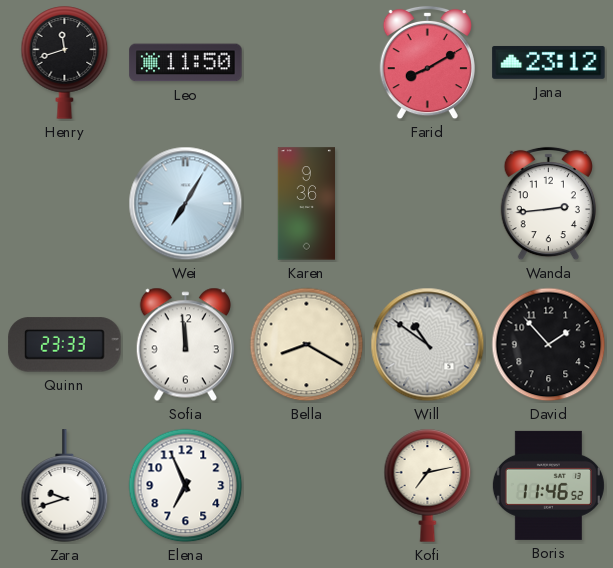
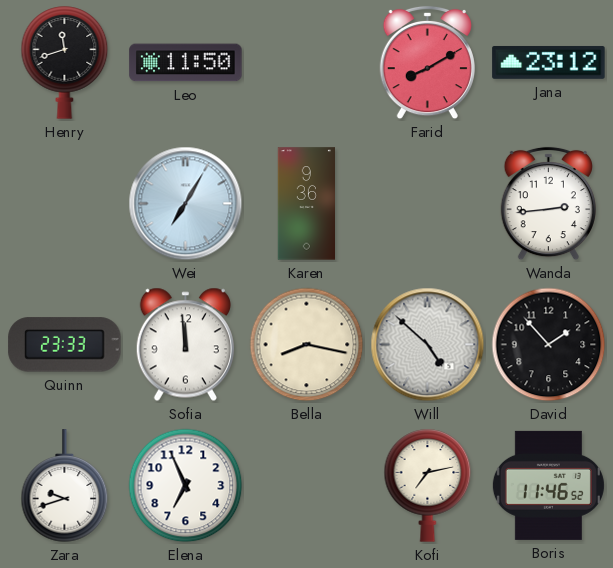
Bella: 8:20 -> 8:17
Will: 10:51 -> 4:52
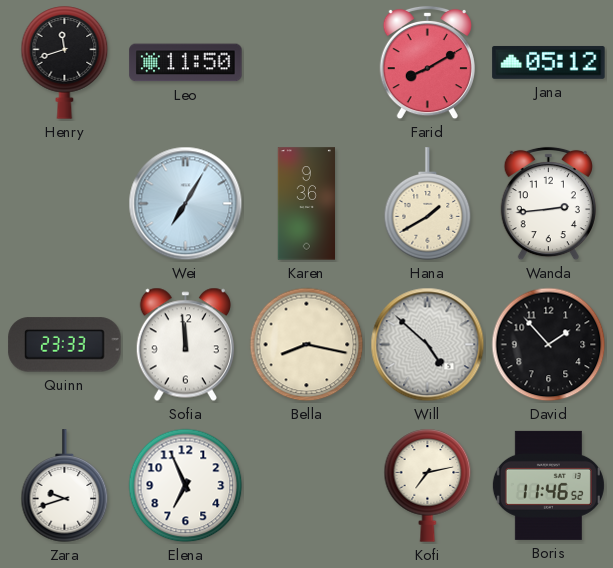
Jana: 23:12 -> 05:12
Hana: none -> 1:40
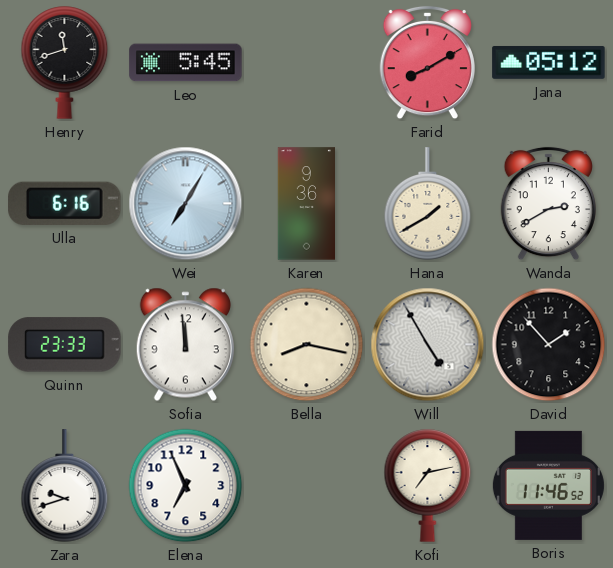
Leo: 11:50 -> 5:45
Ulla: none -> 6:16
Wanda: 2:44 -> 2:40
Will: 4:52 -> 4:55
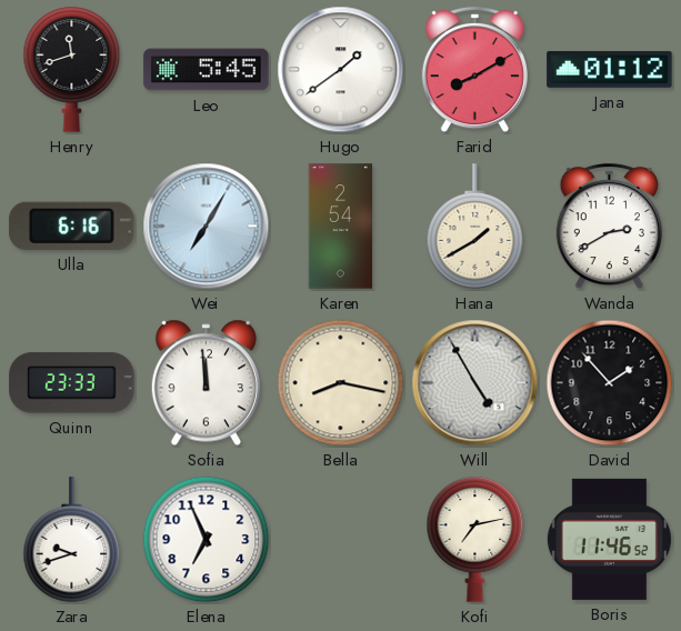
Hugo: none -> 1:39
Jana: 05:12 -> 01:12
Karen: 9:36 -> 2:54
